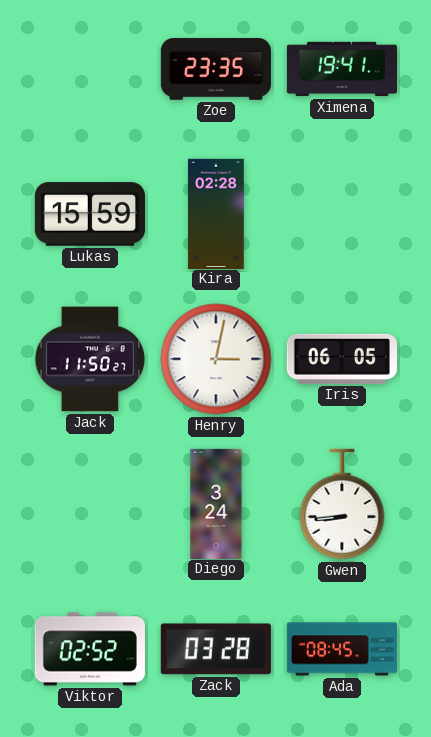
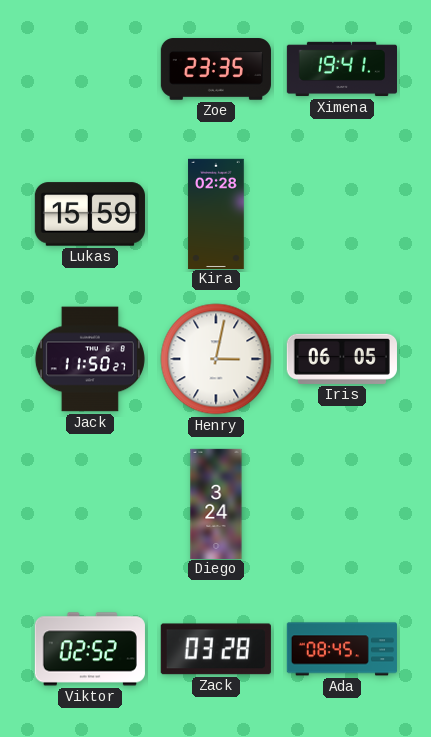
Gwen: 8:44 -> none
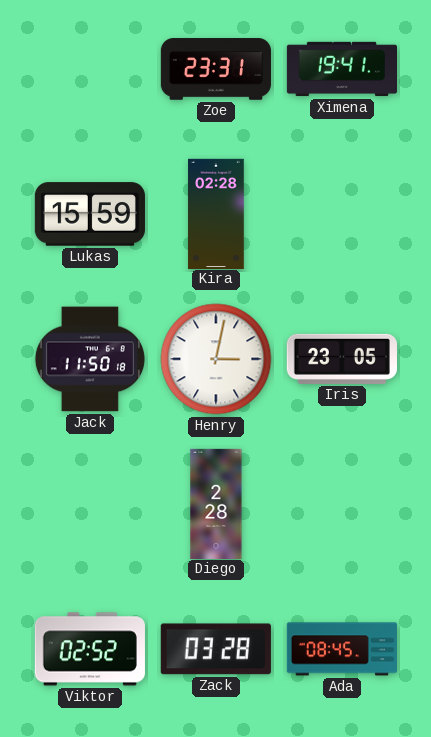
Zoe: 23:35 -> 23:31
Jack: 11:50:27 -> 11:50:18
Iris: 06:05 -> 23:05
Diego: 3:24 -> 2:28
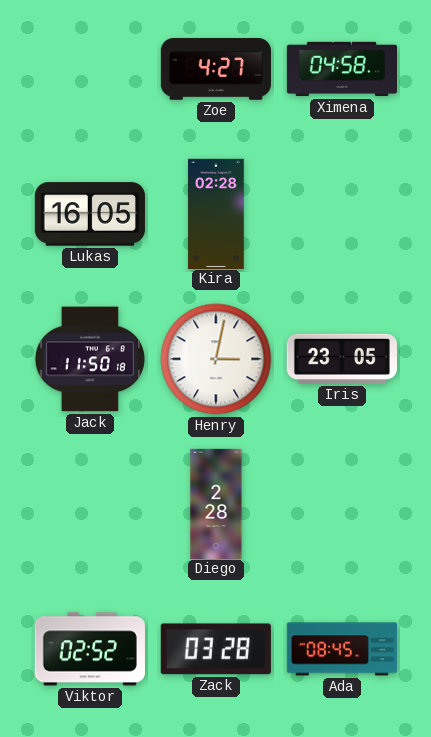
Zoe: 23:31 -> 4:27
Ximena: 19:41 -> 04:58
Lukas: 15:59 -> 16:05
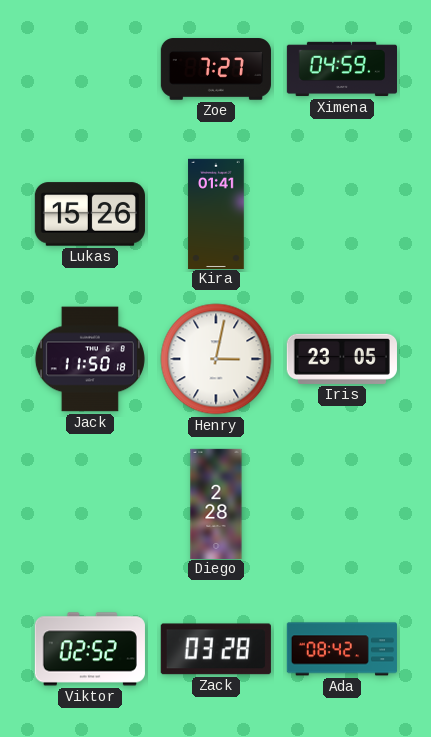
Zoe: 4:27 -> 7:27
Ximena: 04:58 -> 04:59
Lukas: 16:05 -> 15:26
Kira: 02:28 -> 01:41
Ada: 08:45 -> 08:42
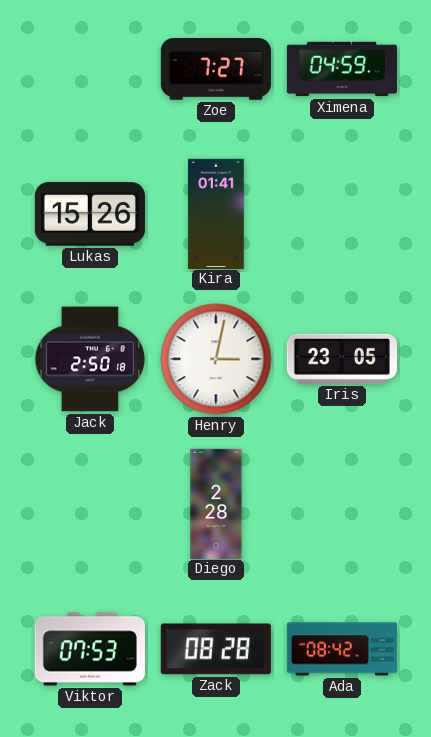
Jack: 11:50 -> 2:50
Viktor: 02:52 -> 07:53
Zack: 03:28 -> 08:28
